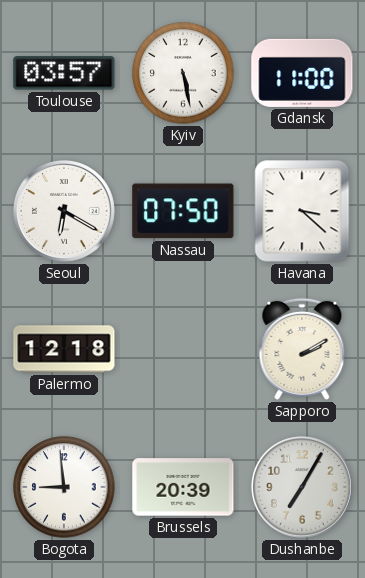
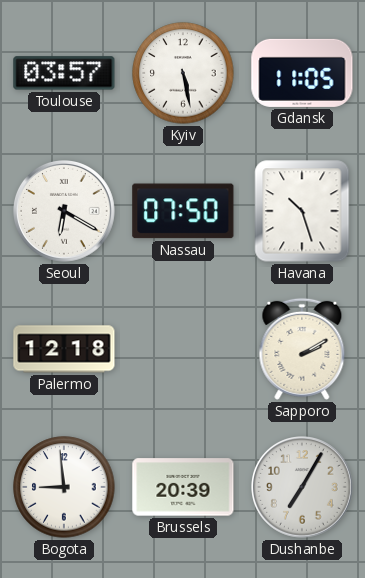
Gdansk: 11:00 -> 11:05
Havana: 3:22 -> 10:27
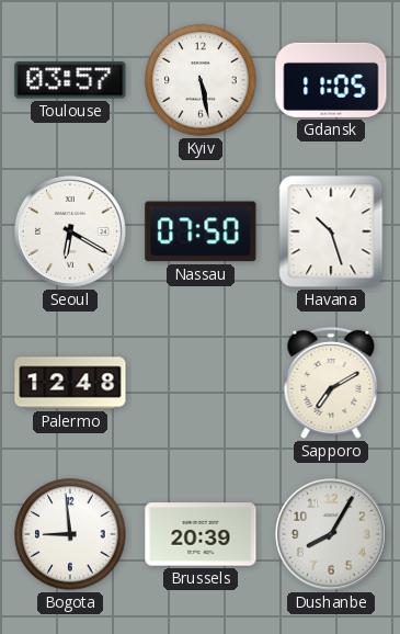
Palermo: 12:18 -> 12:48
Sapporo: 2:10 -> 7:10
Dushanbe: 7:05 -> 8:05
